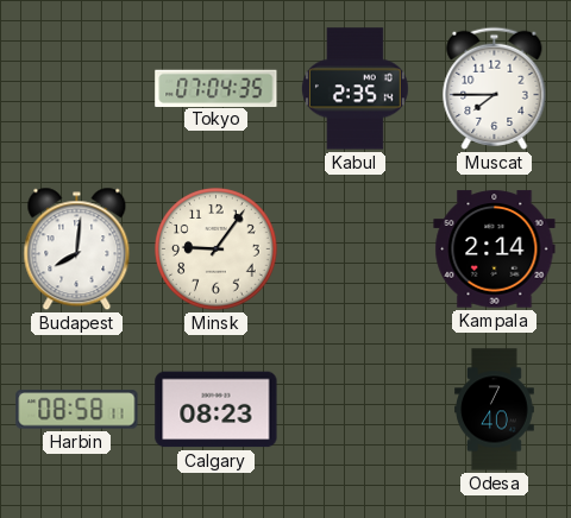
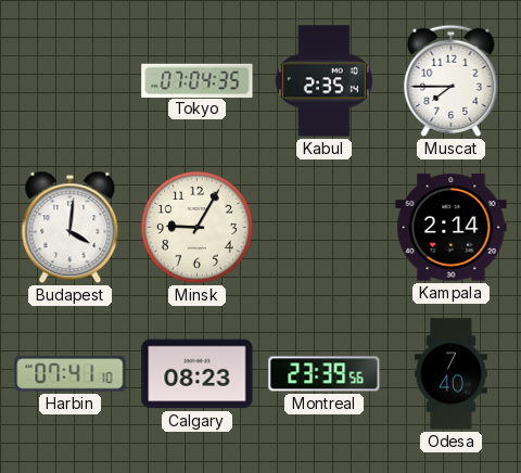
Budapest: 8:01 -> 4:01
Minsk: 9:06 -> 9:05
Harbin: 08:58 -> 07:41
Montreal: none -> 23:39
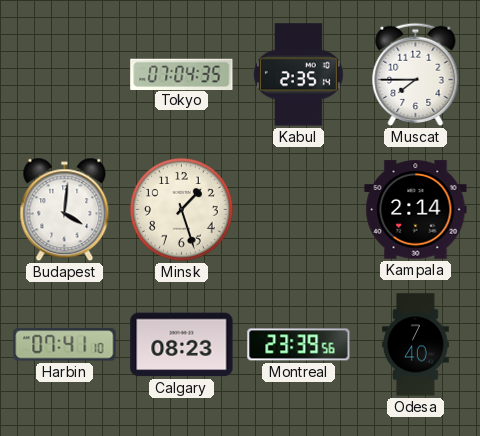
Minsk: 9:05 -> 1:27
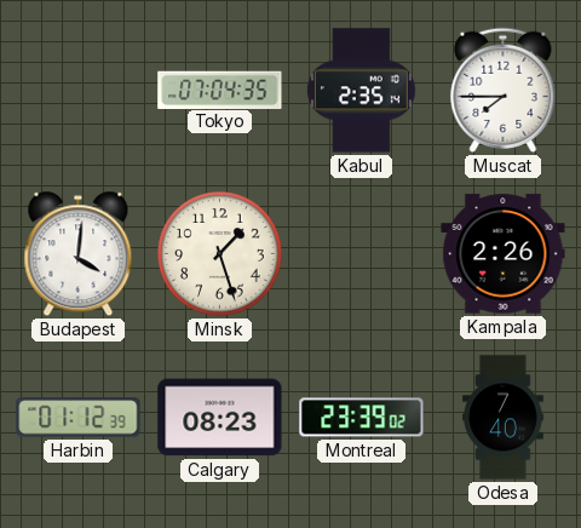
Kampala: 2:14 -> 2:26
Harbin: 07:41 -> 01:12
Montreal: 23:39:56 -> 23:39:02
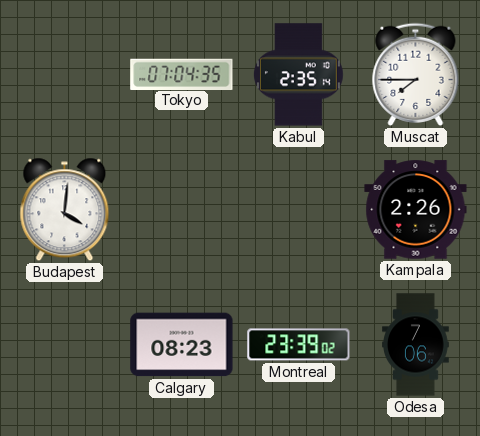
Minsk: 1:27 -> none
Harbin: 01:12 -> none
Odesa: 7:40 -> 7:06
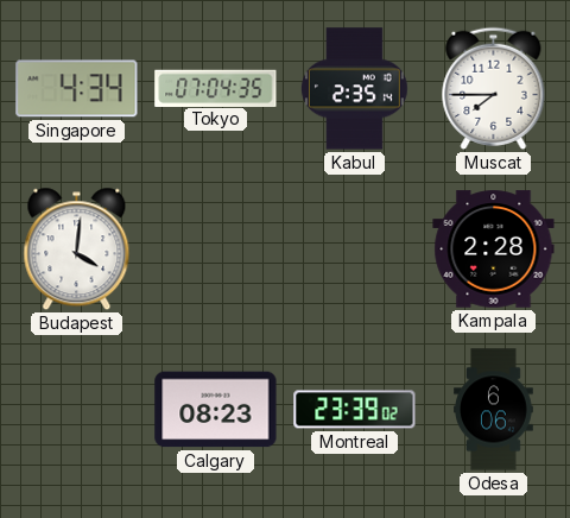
Singapore: none -> 4:34
Kampala: 2:26 -> 2:28
Odesa: 7:06 -> 6:06
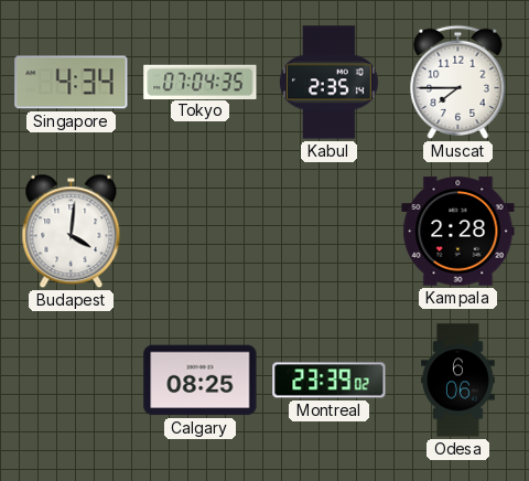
Calgary: 08:23 -> 08:25
